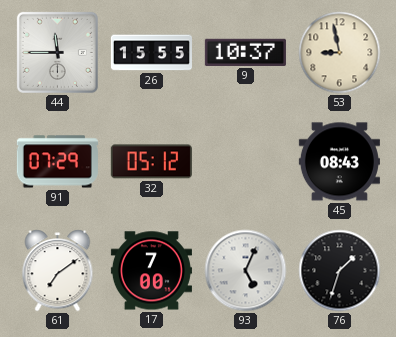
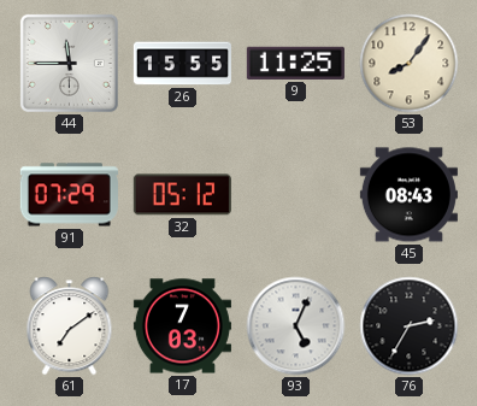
9: 10:37 -> 11:25
53: 8:58 -> 8:06
17: 7:00 -> 7:03
76: 1:33 -> 2:35
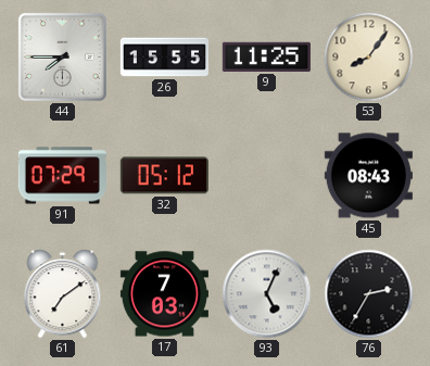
44: 11:45 -> 7:45
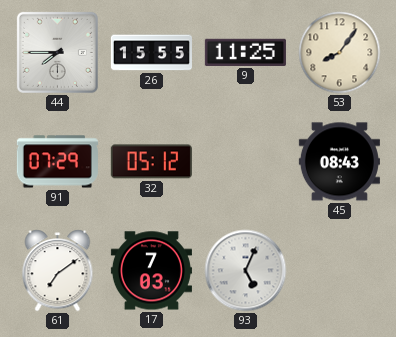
76: 2:35 -> none
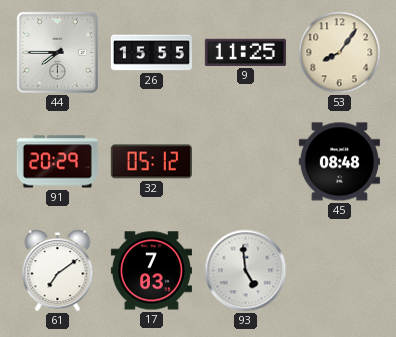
91: 07:29 -> 20:29
45: 08:43 -> 08:48
93: 5:04 -> 4:59
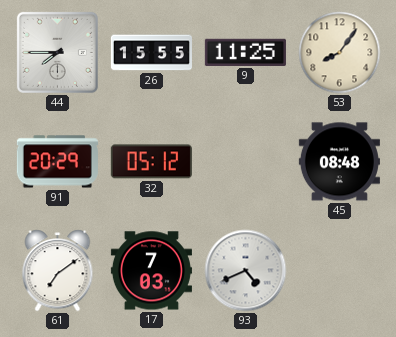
93: 4:59 -> 4:41
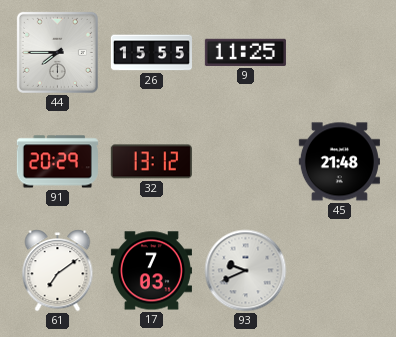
53: 8:06 -> none
32: 05:12 -> 13:12
45: 08:48 -> 21:48
93: 4:41 -> 9:41
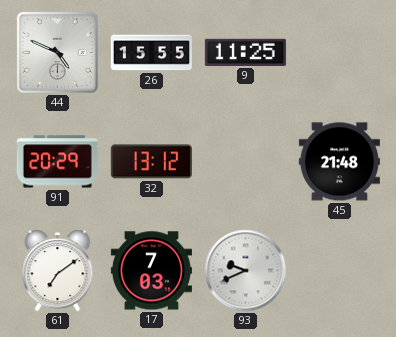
44: 7:45 -> 4:49
